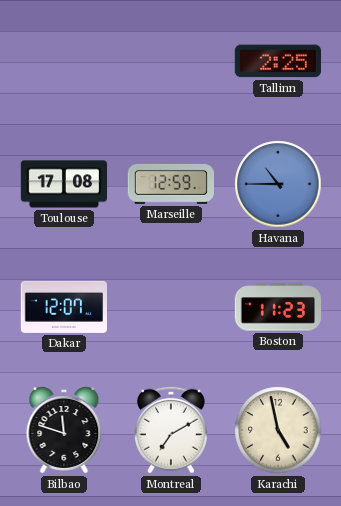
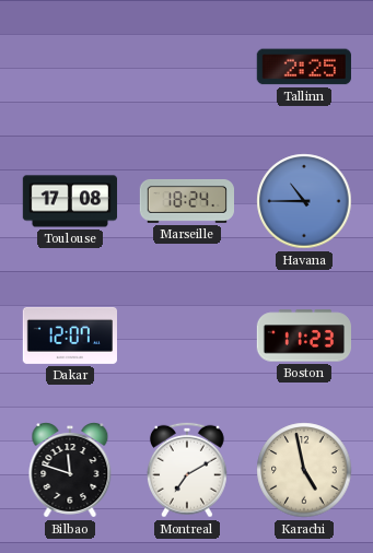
Marseille: 12:59 -> 18:24
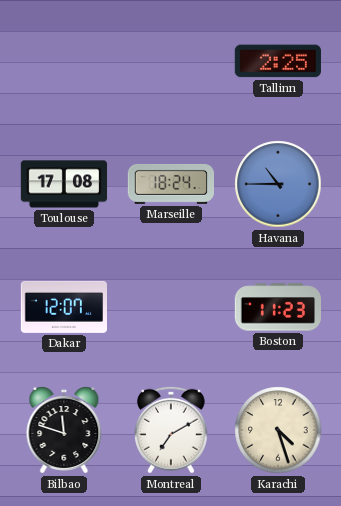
Karachi: 4:58 -> 4:27
